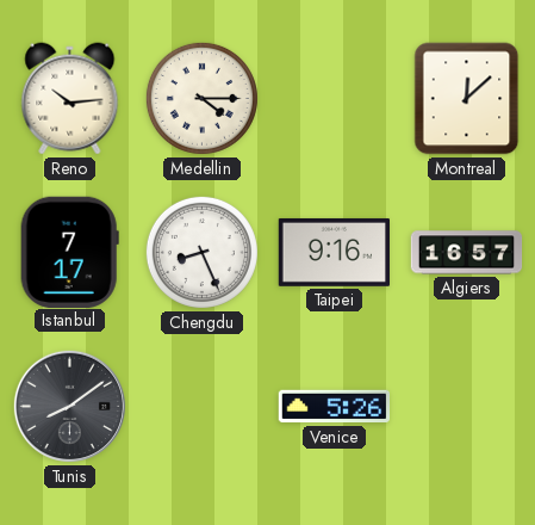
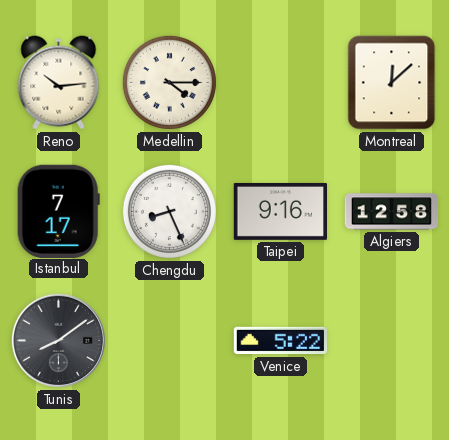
Algiers: 16:57 -> 12:58
Venice: 5:26 -> 5:22
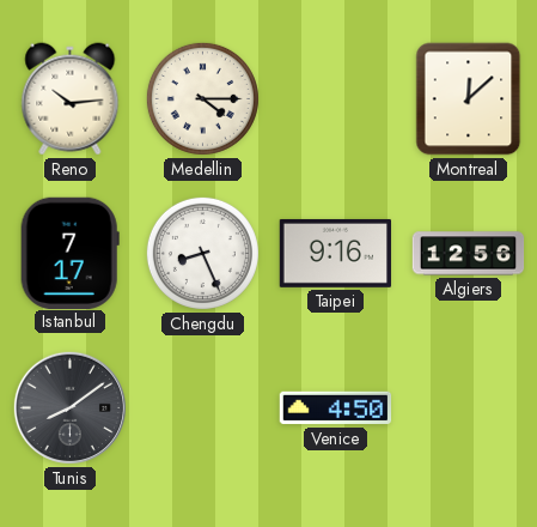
Algiers: 12:58 -> 12:56
Venice: 5:22 -> 4:50
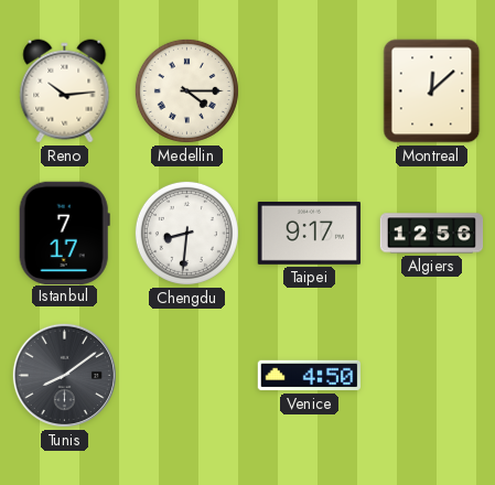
Chengdu: 8:26 -> 8:31
Taipei: 9:16 -> 9:17
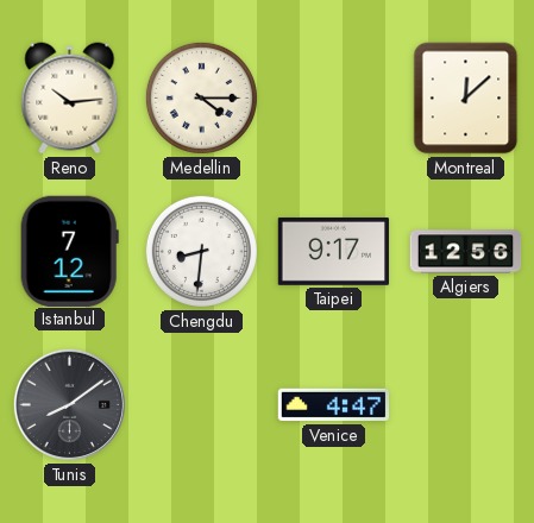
Istanbul: 7:17 -> 7:12
Venice: 4:50 -> 4:47
